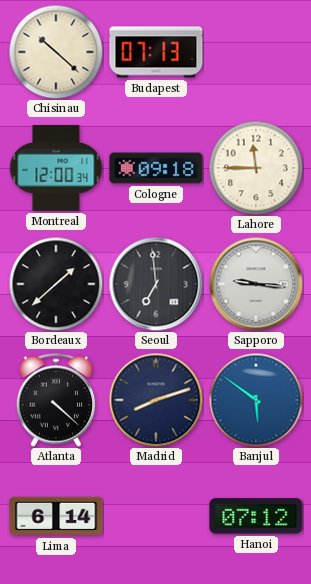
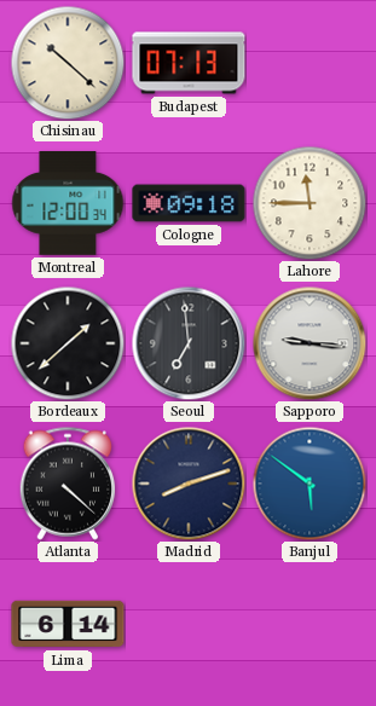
Hanoi: 07:12 -> none
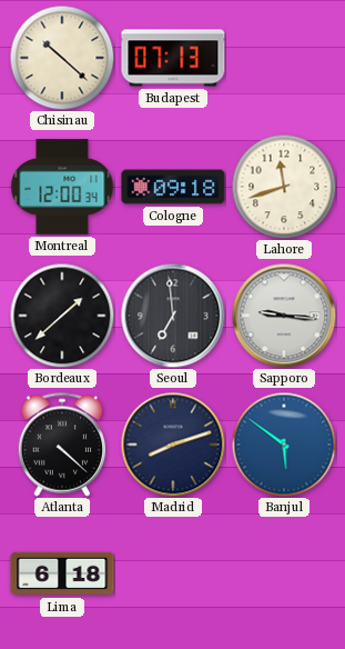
Lahore: 11:45 -> 11:42
Lima: 6:14 -> 6:18
